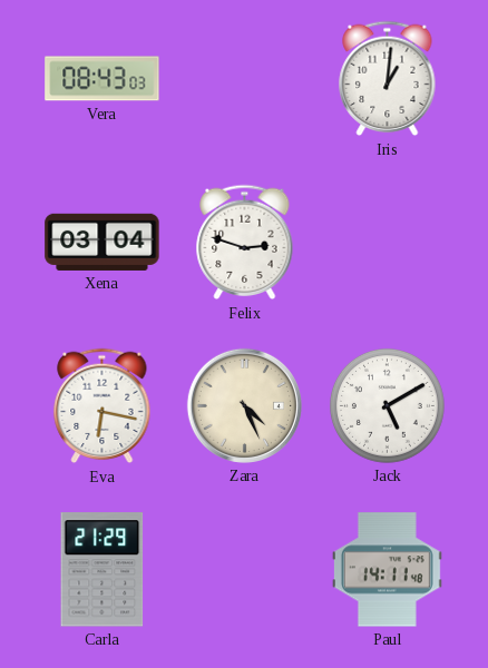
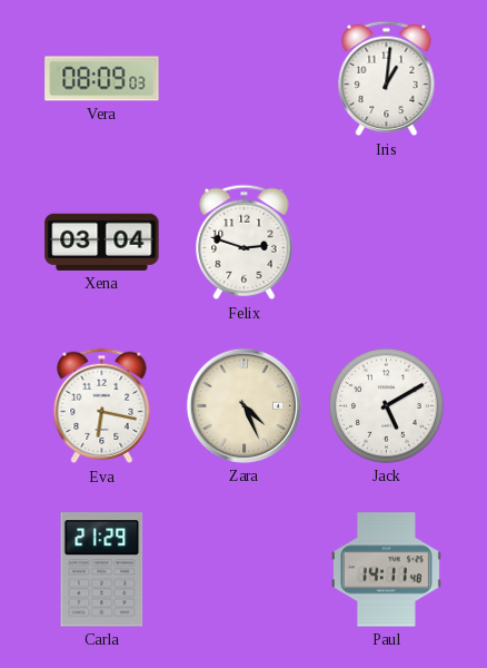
Vera: 08:43 -> 08:09
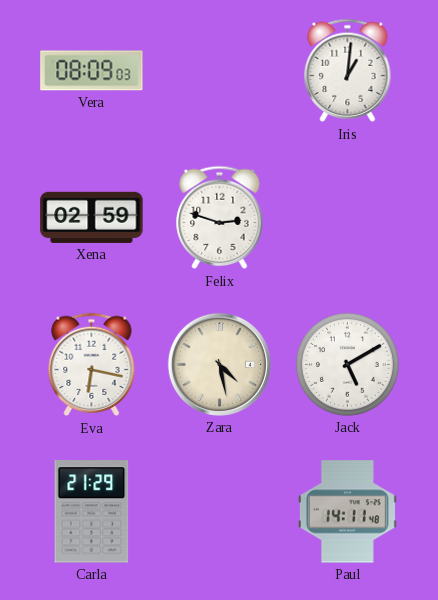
Xena: 03:04 -> 02:59
Zara: 4:26 -> 4:28
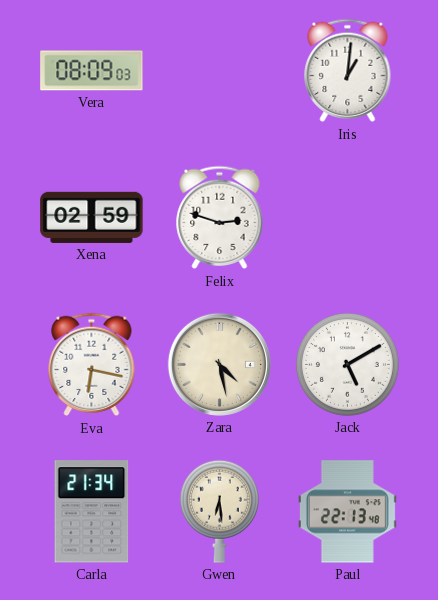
Carla: 21:29 -> 21:34
Gwen: none -> 6:29
Paul: 14:11 -> 22:13
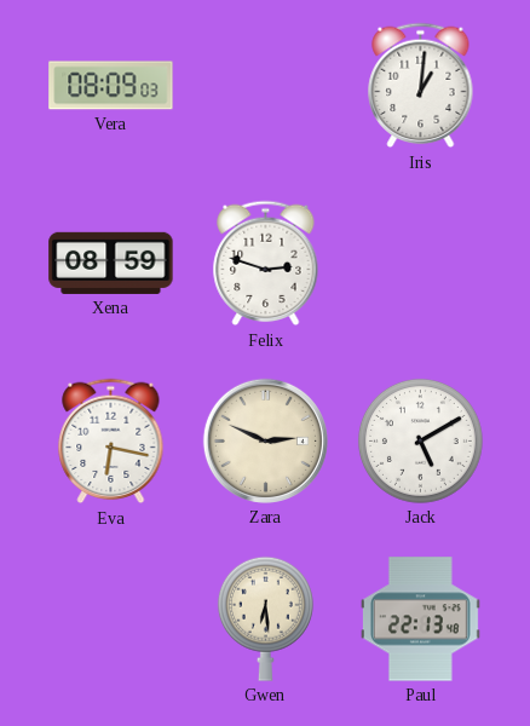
Xena: 02:59 -> 08:59
Zara: 4:28 -> 2:49
Carla: 21:34 -> none
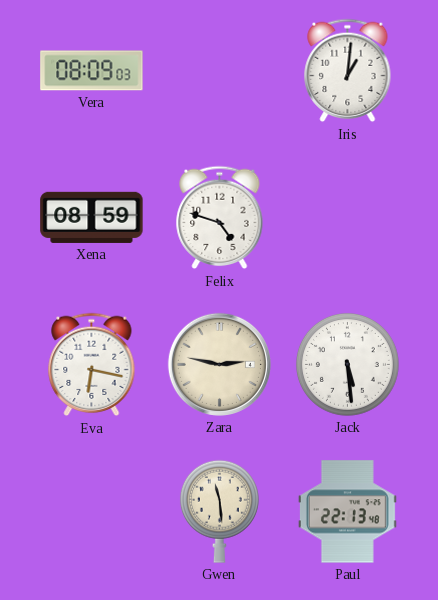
Felix: 2:48 -> 4:48
Zara: 2:49 -> 2:47
Jack: 5:10 -> 5:29
Gwen: 6:29 -> 11:29
